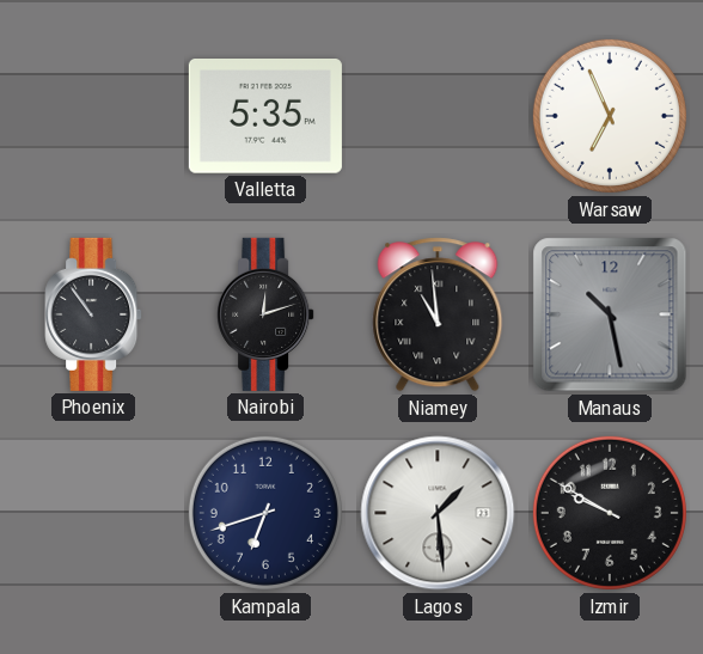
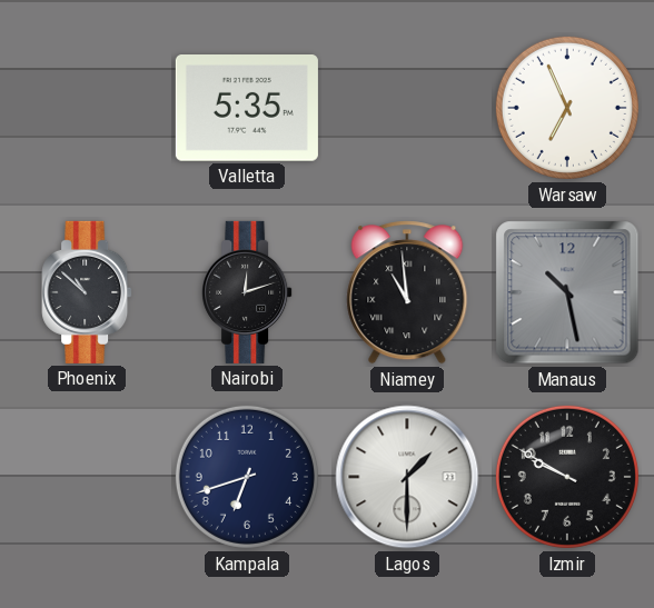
Phoenix: 10:54 -> 10:52
Lagos: 1:29 -> 1:30
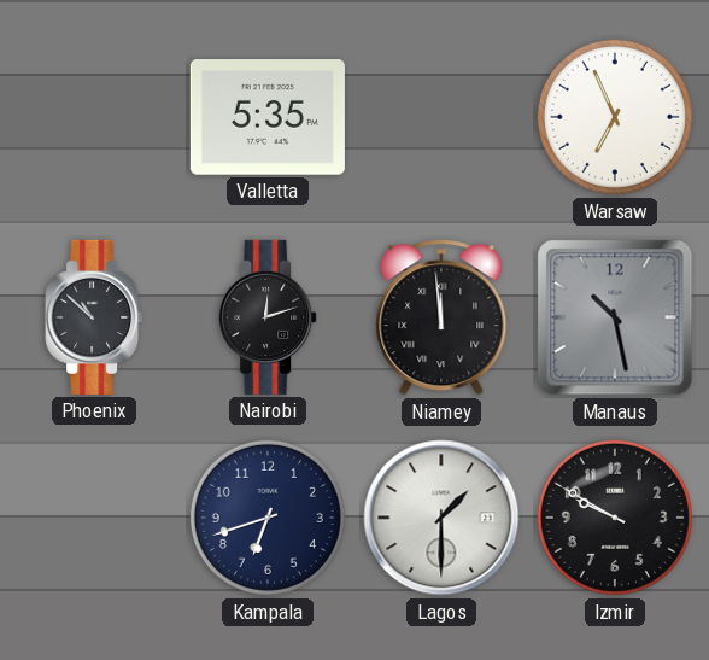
Niamey: 10:59 -> 11:59
